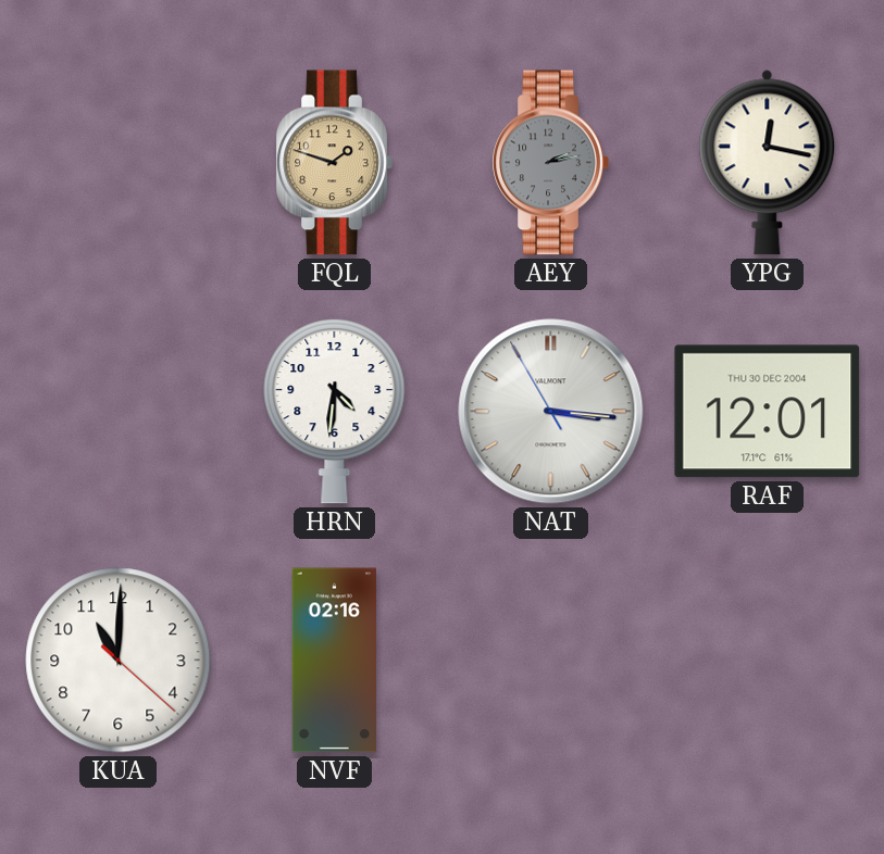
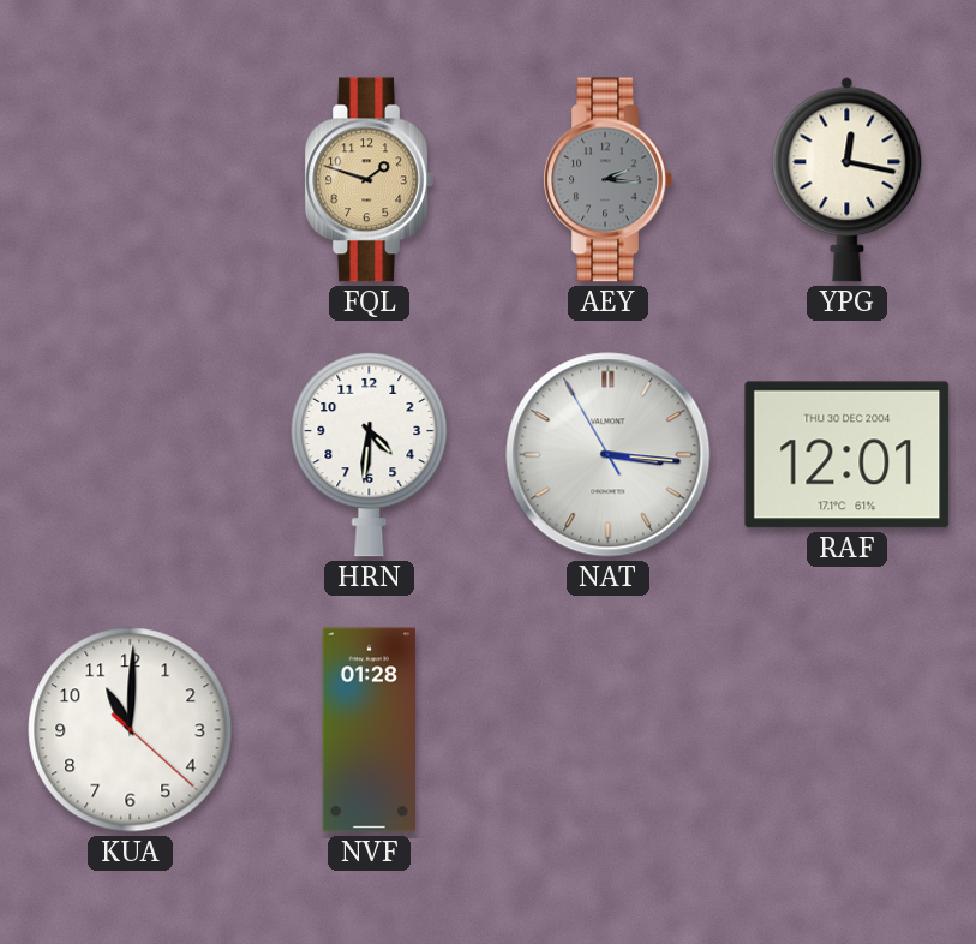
AEY: 2:13 -> 2:16
NVF: 02:16 -> 01:28
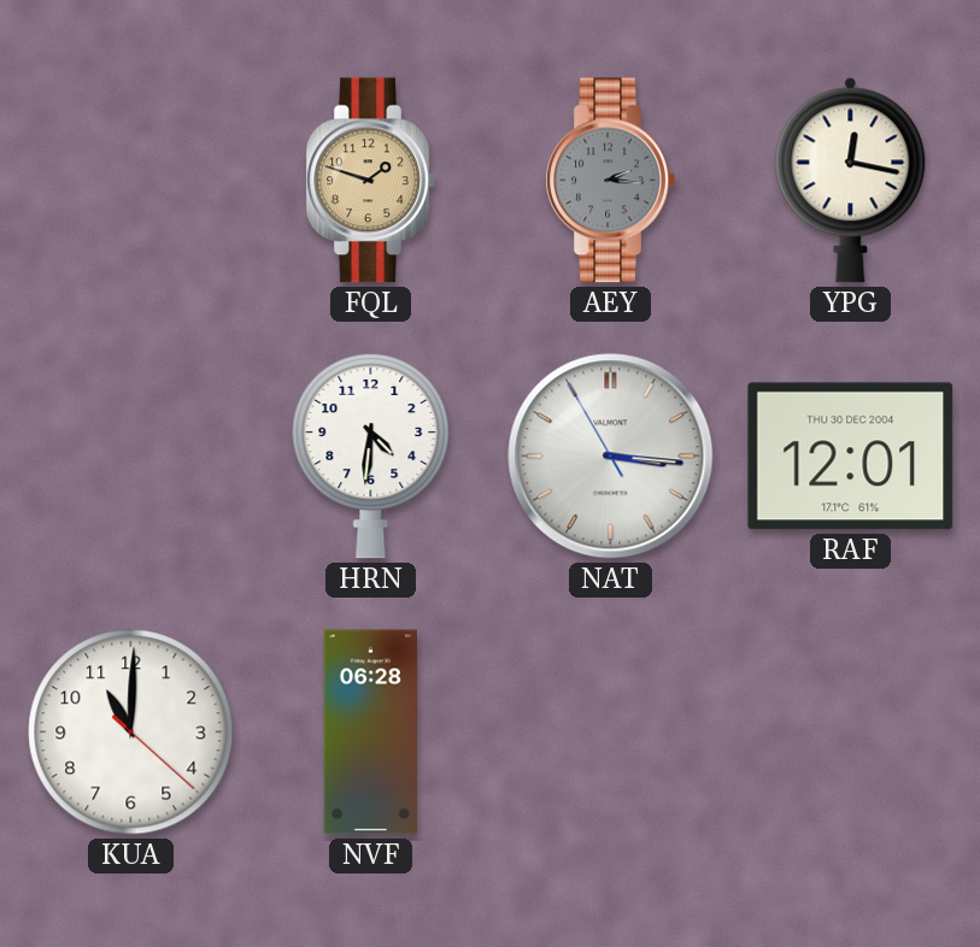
NVF: 01:28 -> 06:28
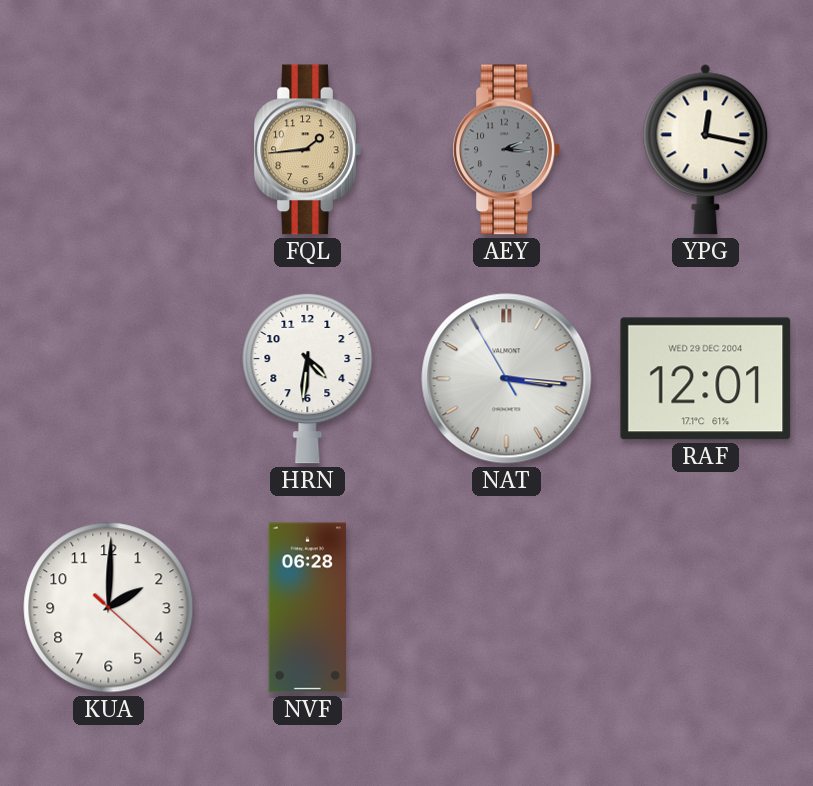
FQL: 1:48 -> 1:44
RAF date: THU 30 DEC 2004 -> WED 29 DEC 2004
KUA: 11:00 -> 2:00
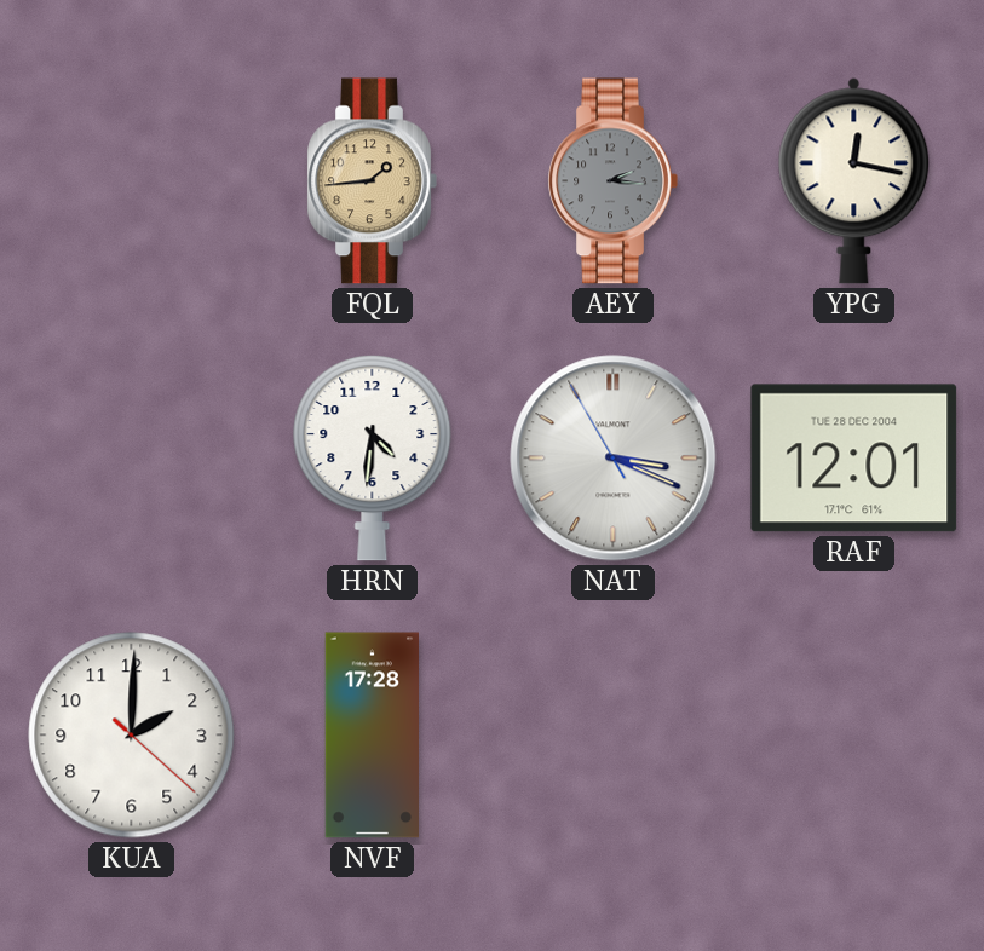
NAT: 3:15 -> 3:18
RAF date: WED 29 DEC 2004 -> TUE 28 DEC 2004
NVF: 06:28 -> 17:28
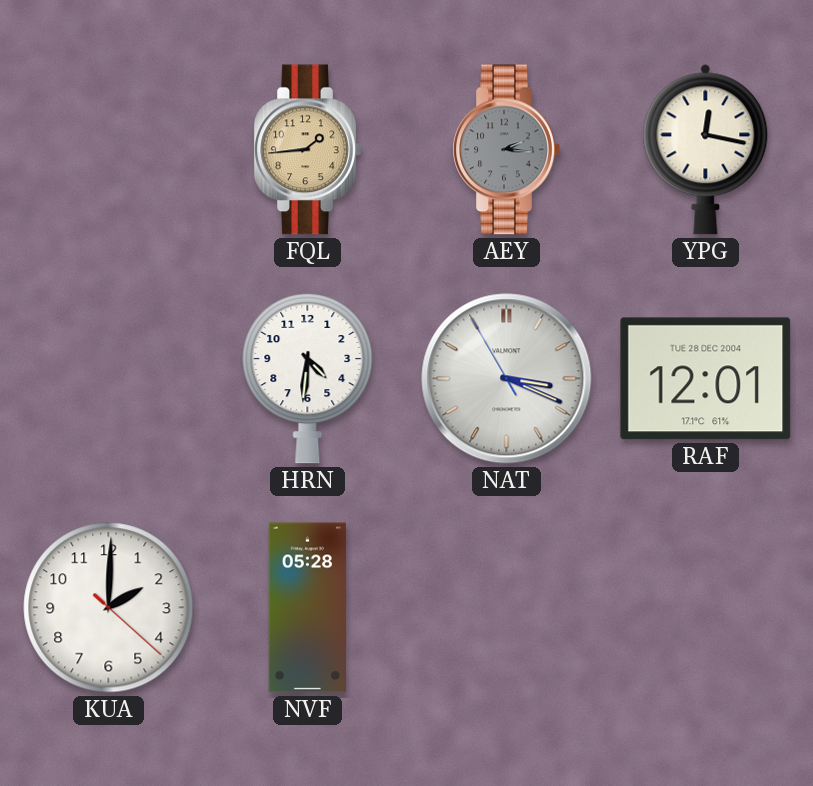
NVF: 17:28 -> 05:28
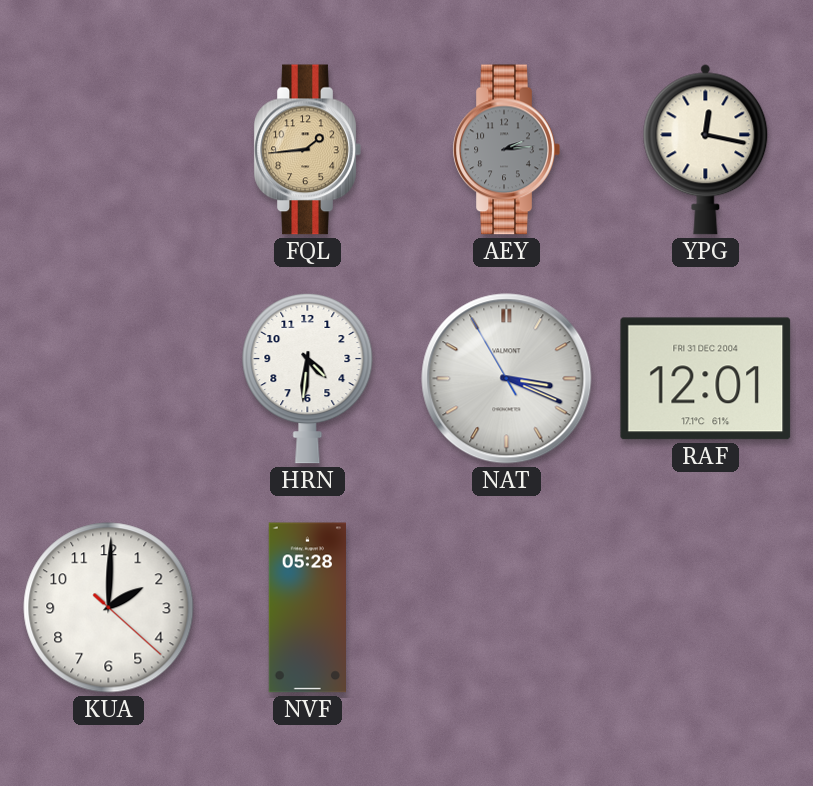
AEY: 2:16 -> 2:14
RAF date: TUE 28 DEC 2004 -> FRI 31 DEC 2004
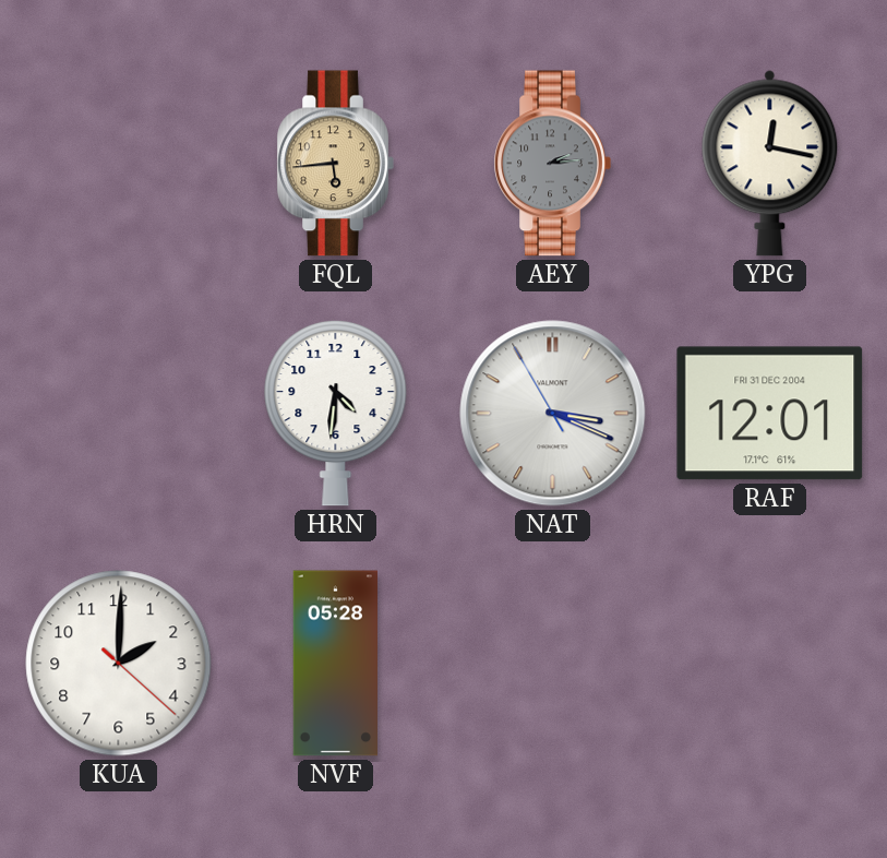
FQL: 1:44 -> 5:44
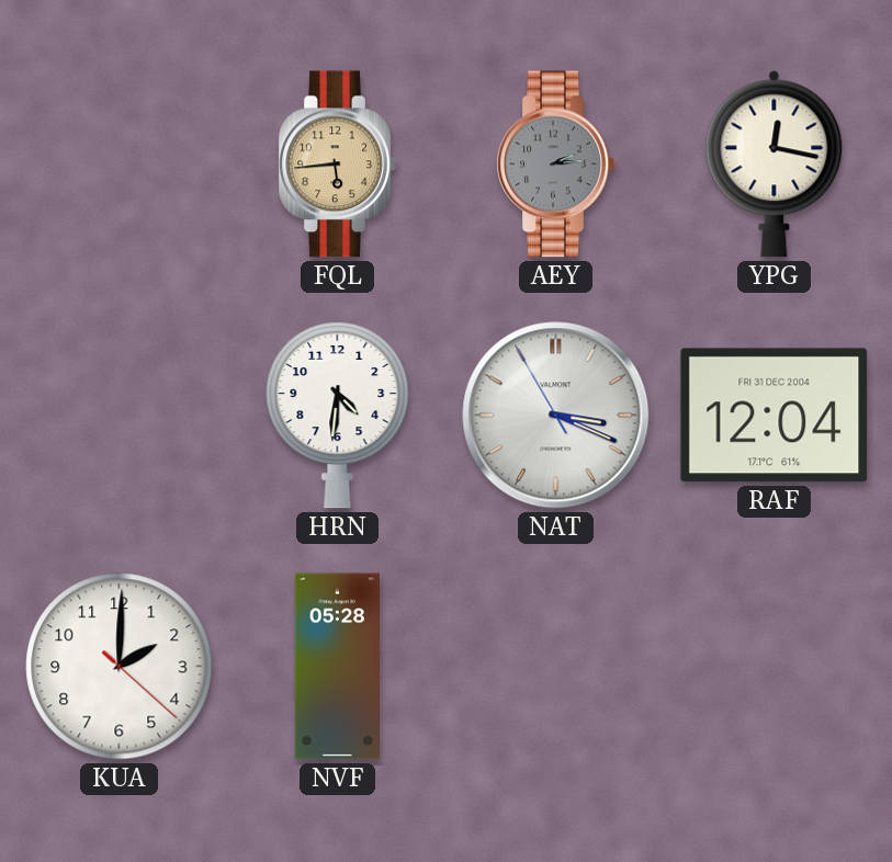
RAF: 12:01 -> 12:04
